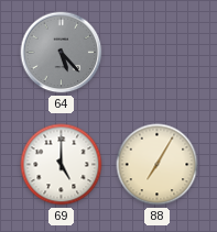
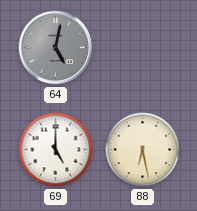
64: 5:23 -> 5:02
88: 7:05 -> 6:28
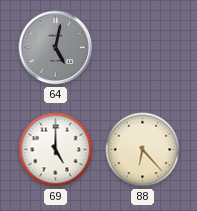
88: 6:28 -> 6:23
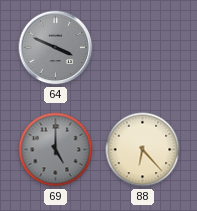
64: 5:02 -> 3:49
69 dial: white -> grey
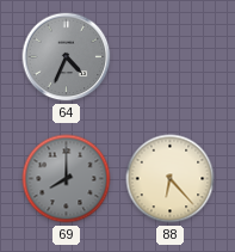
64: 3:49 -> 4:34
69: 5:00 -> 8:00
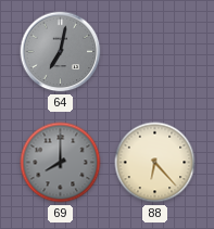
64: 4:34 -> 7:02
